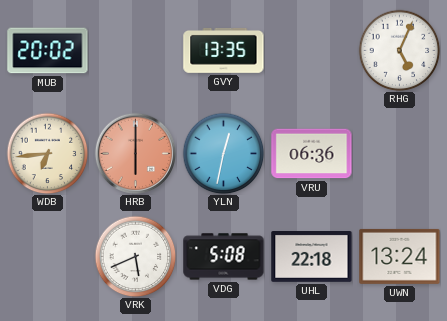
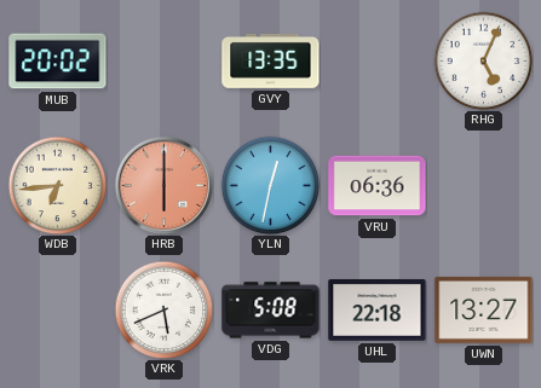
UWN: 13:24 -> 13:27
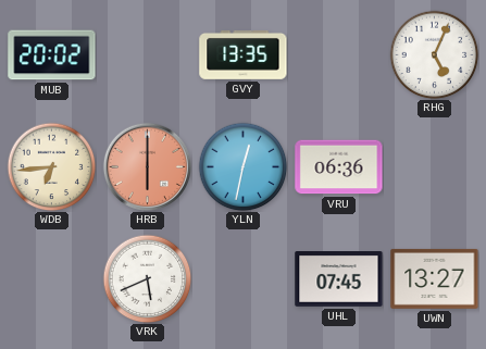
VDG: 5:08 -> none
UHL: 22:18 -> 07:45
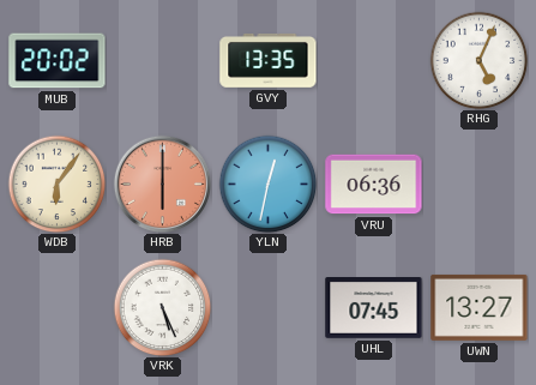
WDB: 6:44 -> 6:06
VRK: 5:41 -> 5:26
